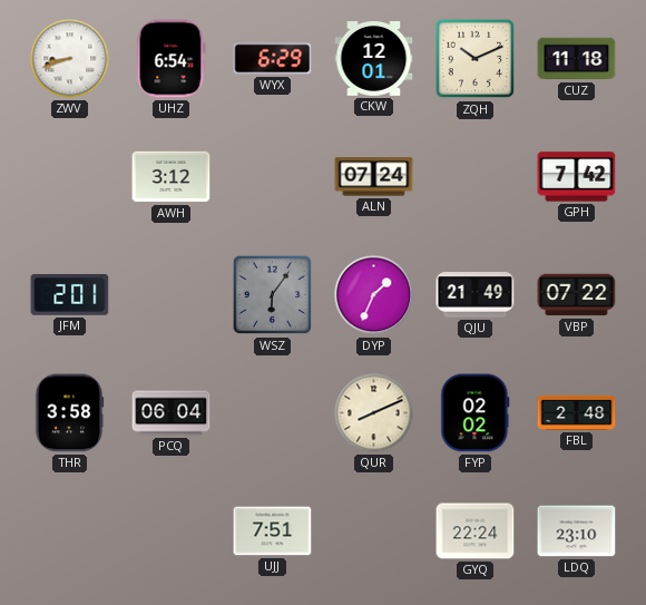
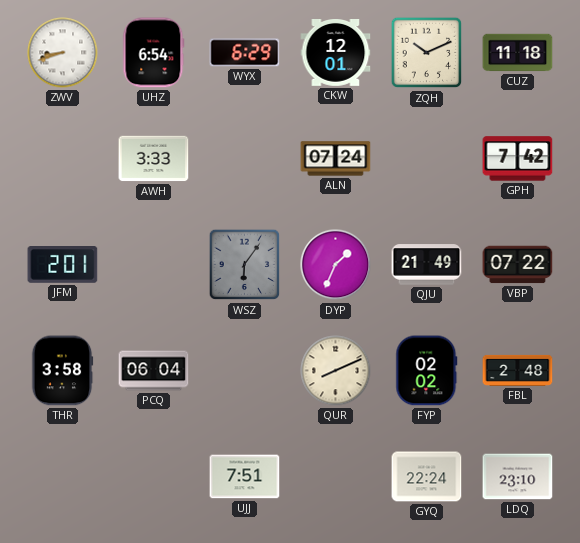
AWH: 3:12 -> 3:33
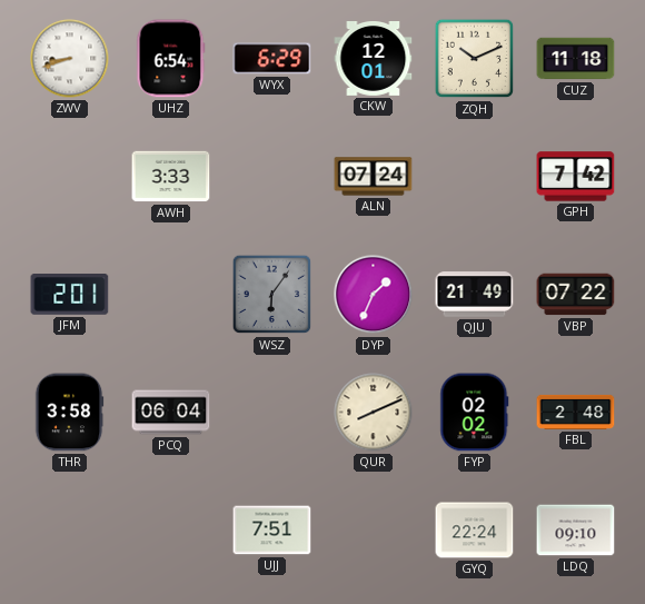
LDQ: 23:10 -> 09:10
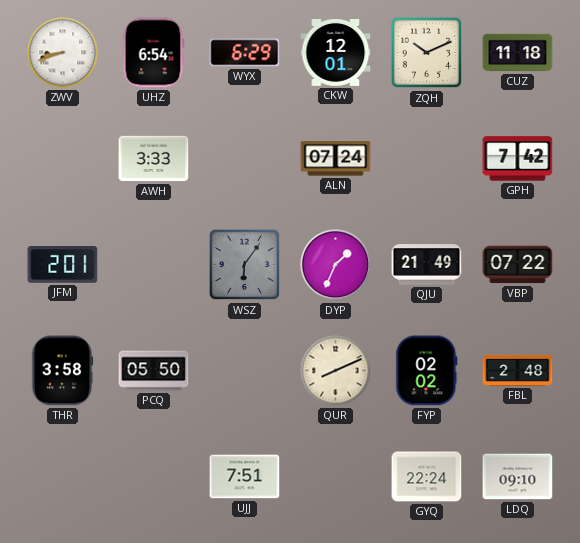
PCQ: 06:04 -> 05:50
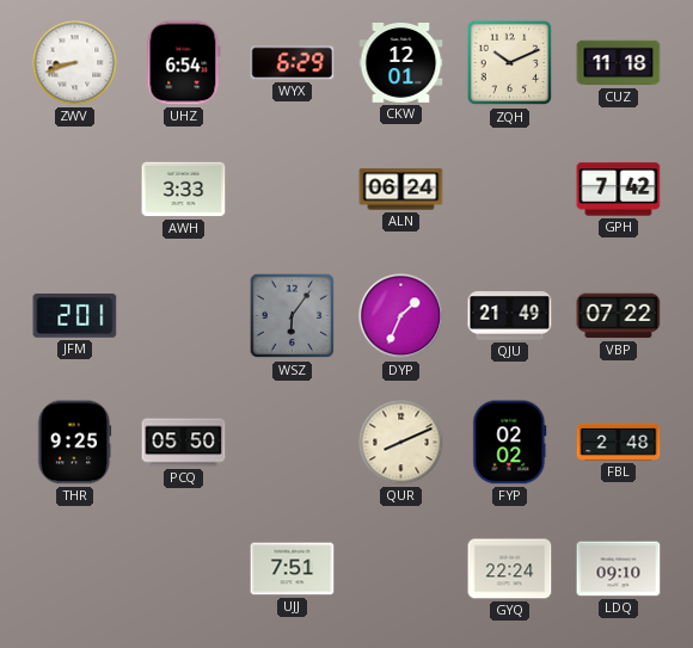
ALN: 07:24 -> 06:24
THR: 3:58 -> 9:25
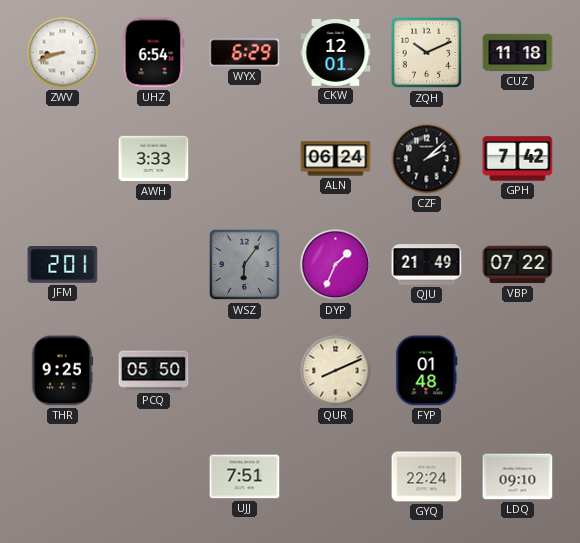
CZF: none -> 2:08
FYP: 02:02 -> 01:48
FBL: 2:48 -> none
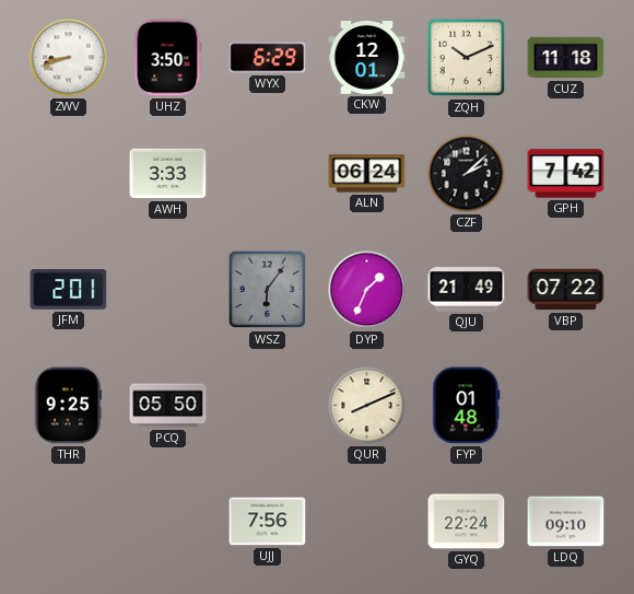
UHZ: 6:54 -> 3:50
UJJ: 7:51 -> 7:56
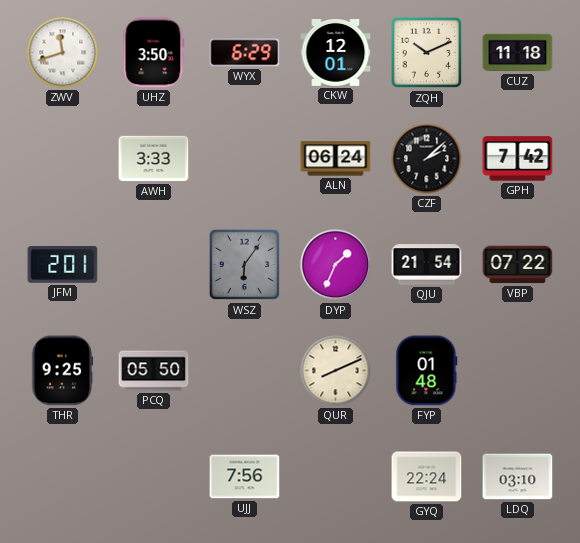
ZWV: 8:42 -> 11:42
QJU: 21:49 -> 21:54
LDQ: 09:10 -> 03:10
